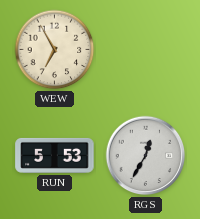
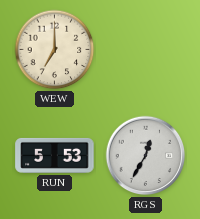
WEW: 6:55 -> 7:00
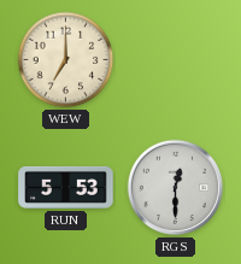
RGS: 12:35 -> 12:30
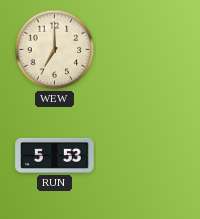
RGS: 12:30 -> none
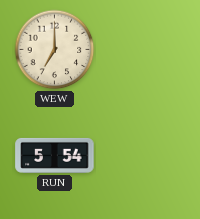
RUN: 5:53 -> 5:54
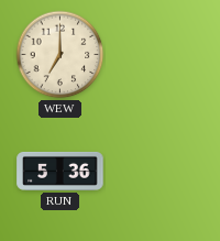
RUN: 5:54 -> 5:36
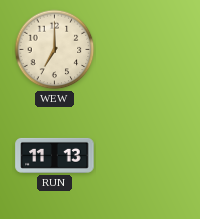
RUN: 5:36 -> 11:13
